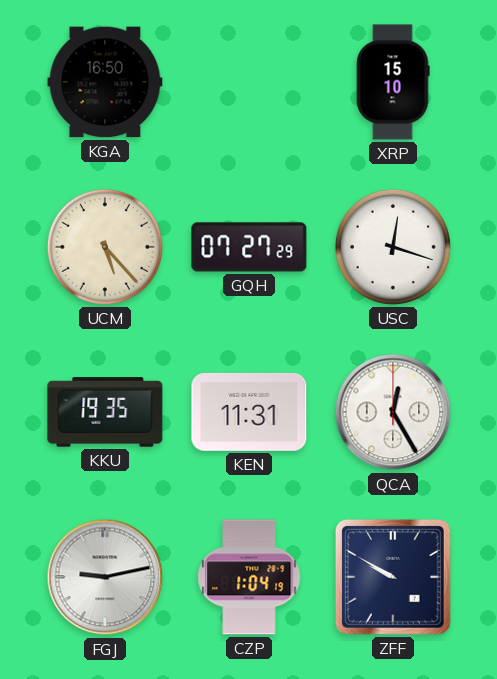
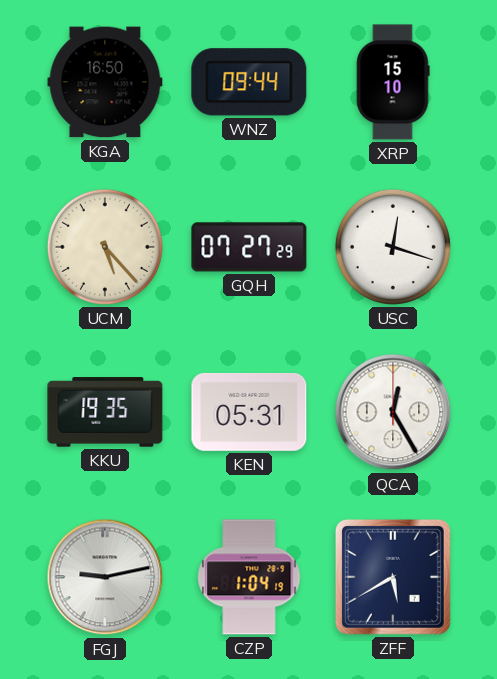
WNZ: none -> 09:44
KEN: 11:31 -> 05:31
ZFF: 9:50 -> 5:40
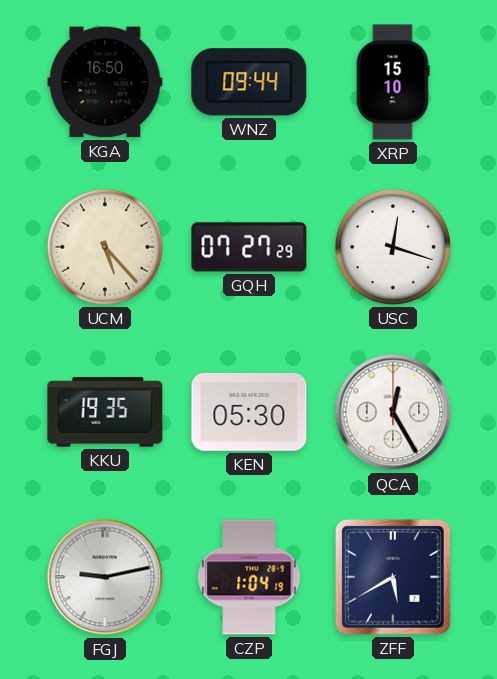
KEN: 05:31 -> 05:30
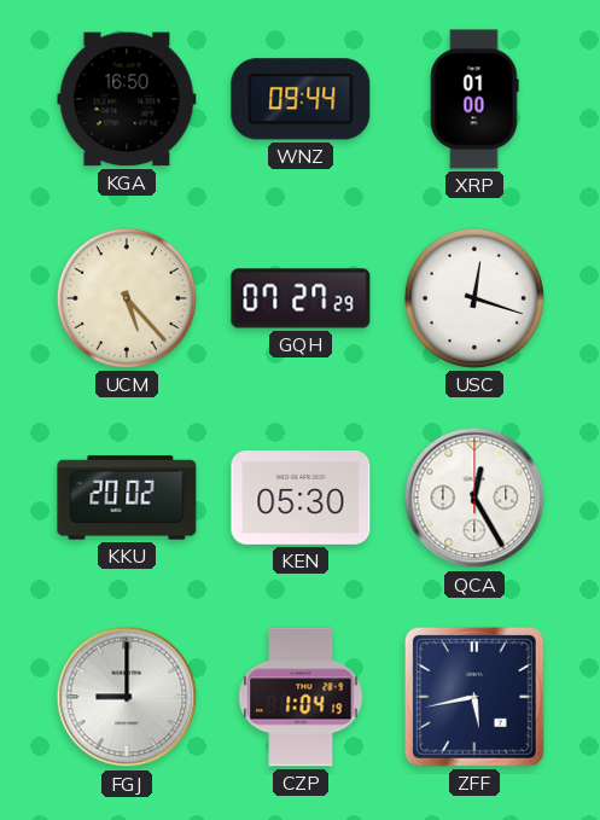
XRP: 15:10 -> 01:00
KKU: 19:35 -> 20:02
FGJ: 9:13 -> 9:00
ZFF: 5:40 -> 5:43
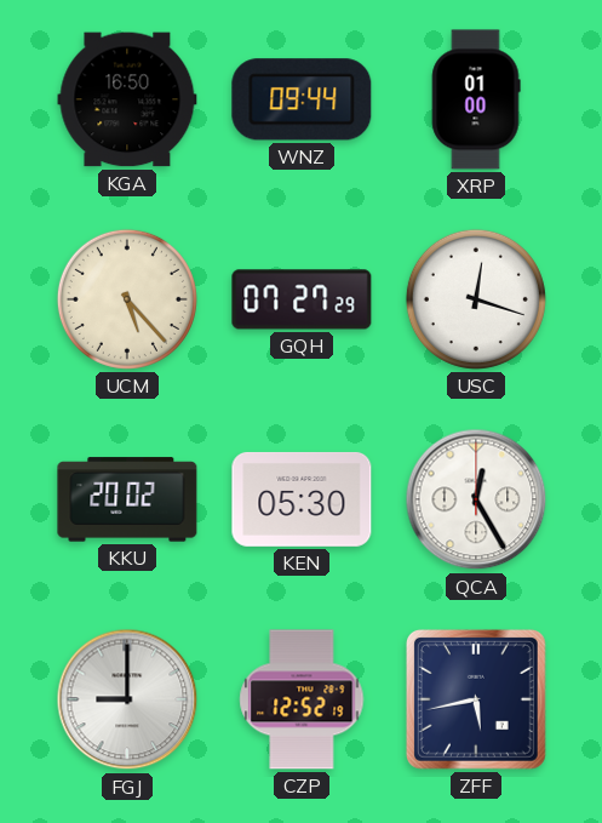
CZP: 1:04 -> 12:52
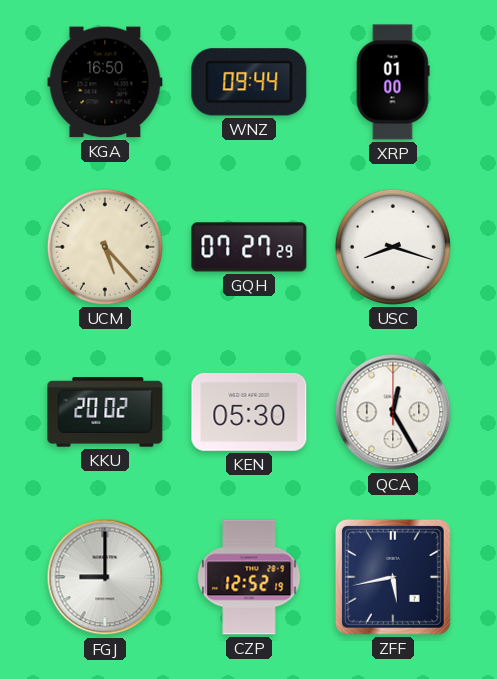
USC: 12:18 -> 8:18
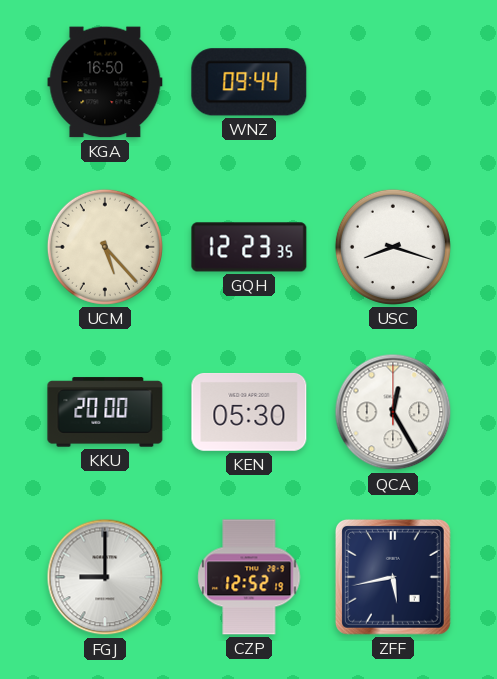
XRP: 01:00 -> none
GQH: 07:27 -> 12:23
KKU: 20:02 -> 20:00
